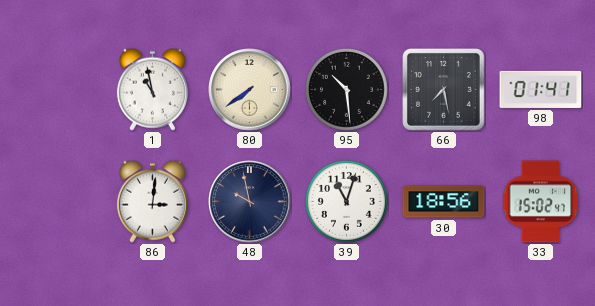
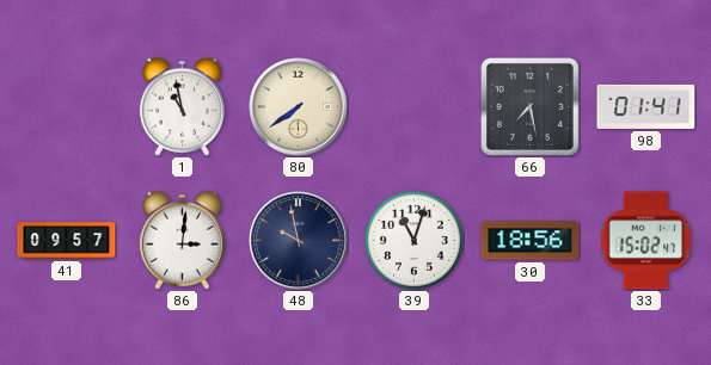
95: 10:29 -> none
41: none -> 09:57
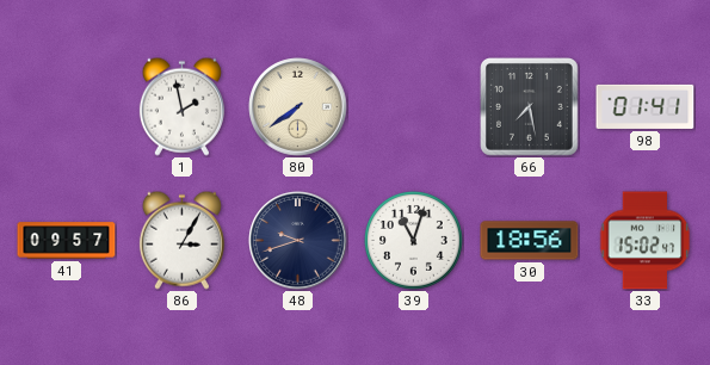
1: 10:58 -> 1:58
86: 3:01 -> 3:05
48: 9:58 -> 9:42
